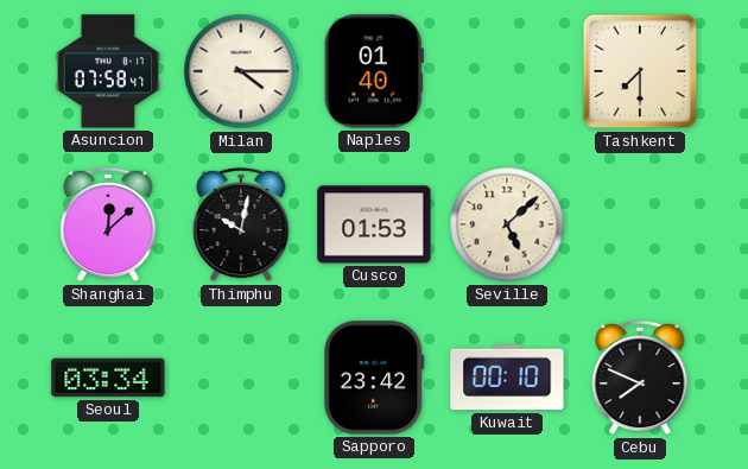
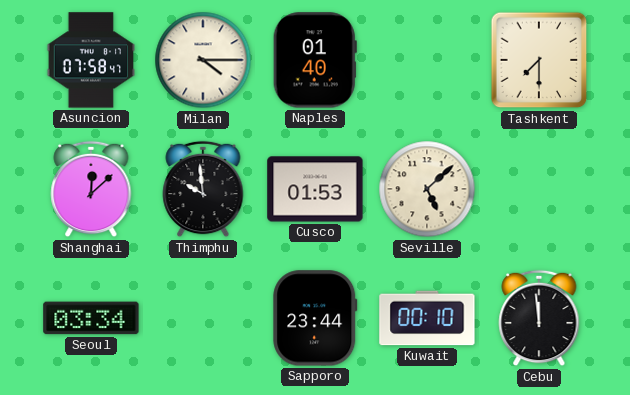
Thimphu: 10:02 -> 9:59
Sapporo: 23:42 -> 23:44
Cebu: 7:49 -> 11:59
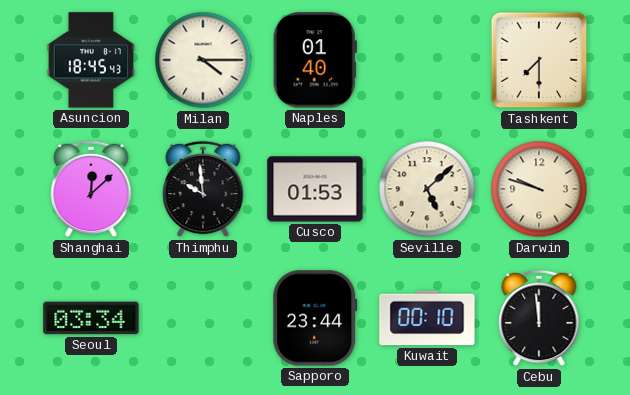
Asuncion: 07:58 -> 18:45
Darwin: none -> 9:48
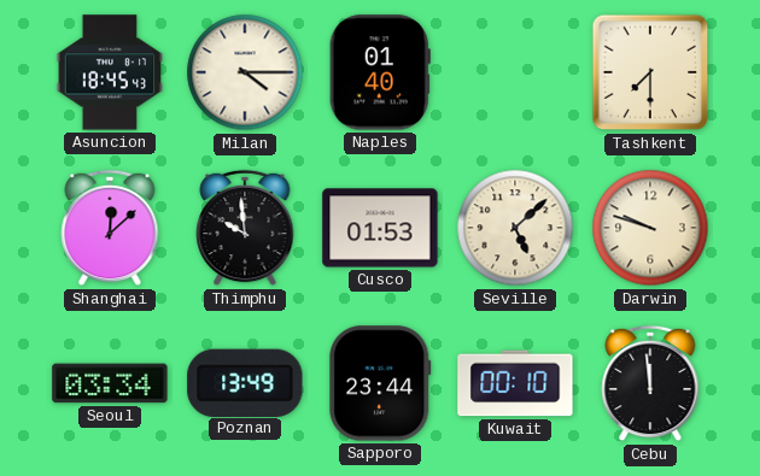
Poznan: none -> 13:49
